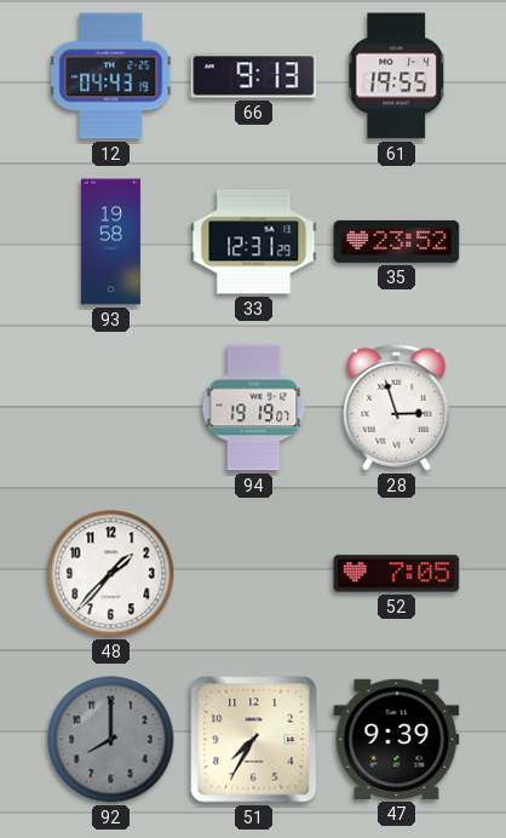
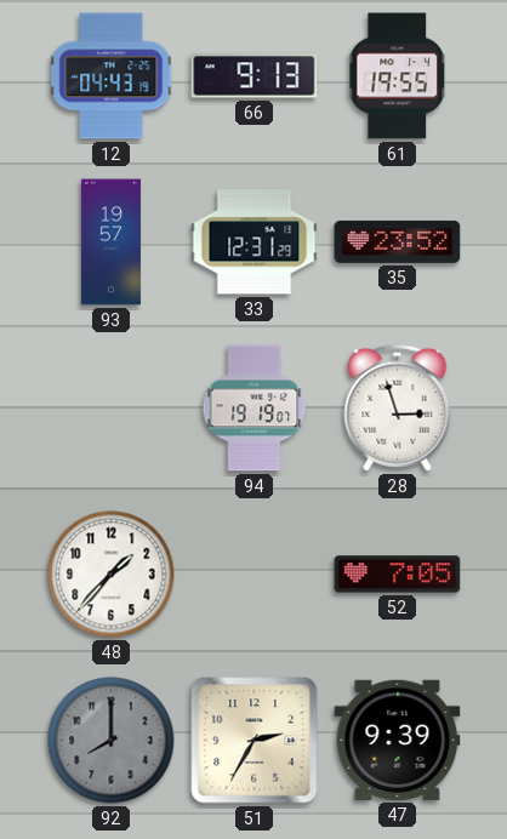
93: 19:58 -> 19:57
51: 7:35 -> 2:35
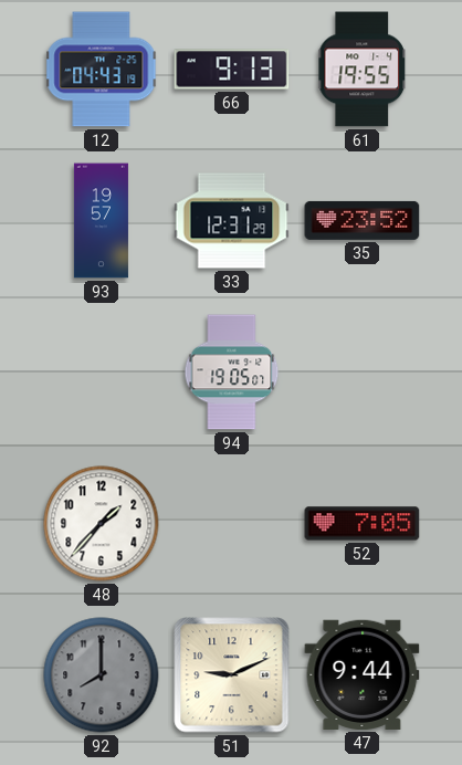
94: 19:19 -> 19:05
28: 2:57 -> none
51: 2:35 -> 9:11
47: 9:39 -> 9:44
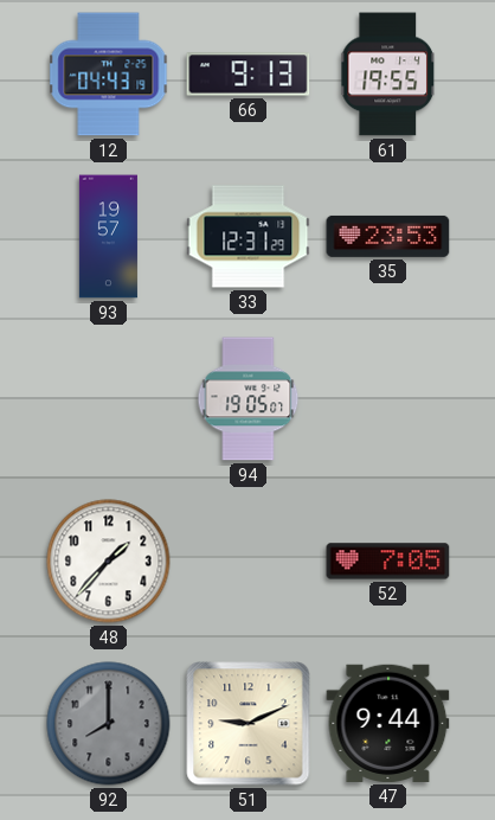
35: 23:52 -> 23:53
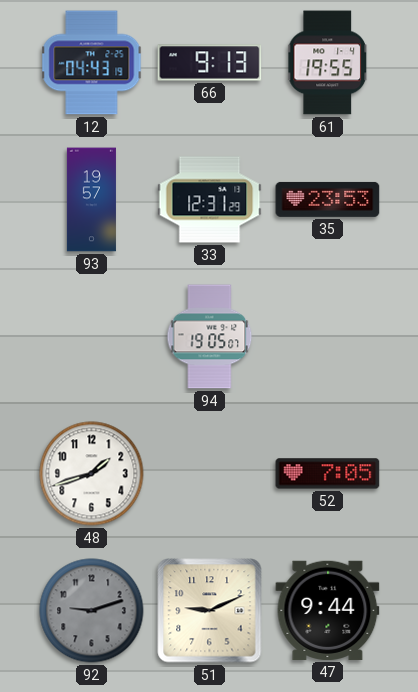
48: 1:37 -> 1:42
92: 8:00 -> 9:12
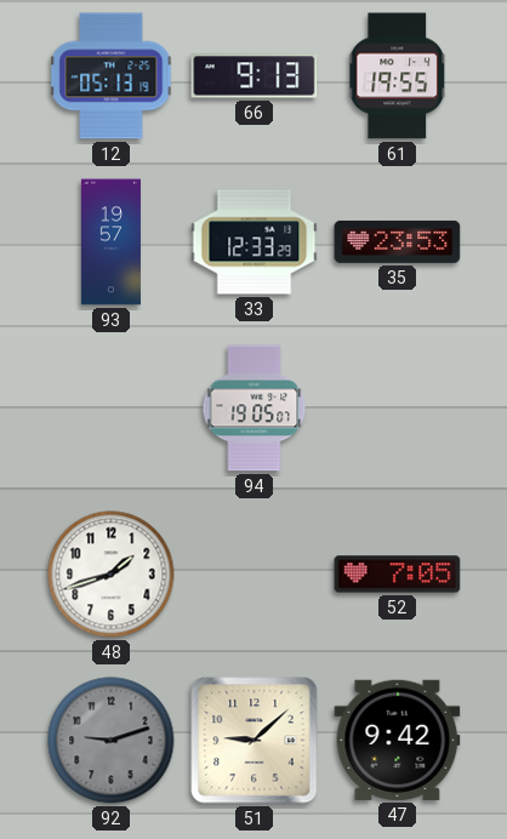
12: 04:43 -> 05:13
33: 12:31 -> 12:33
51: 9:11 -> 9:08
47: 9:44 -> 9:42
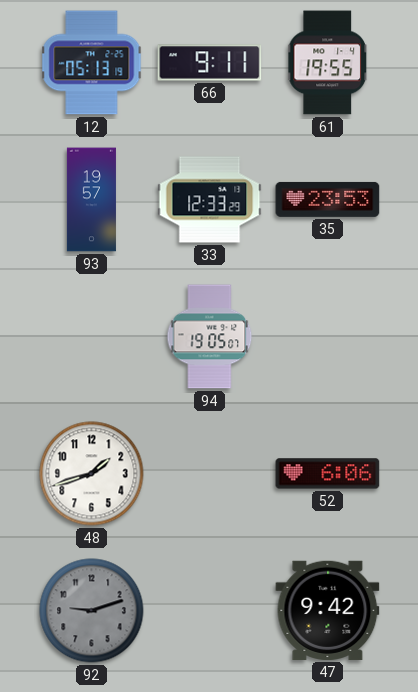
66: 9:13 -> 9:11
52: 7:05 -> 6:06
51: 9:08 -> none
